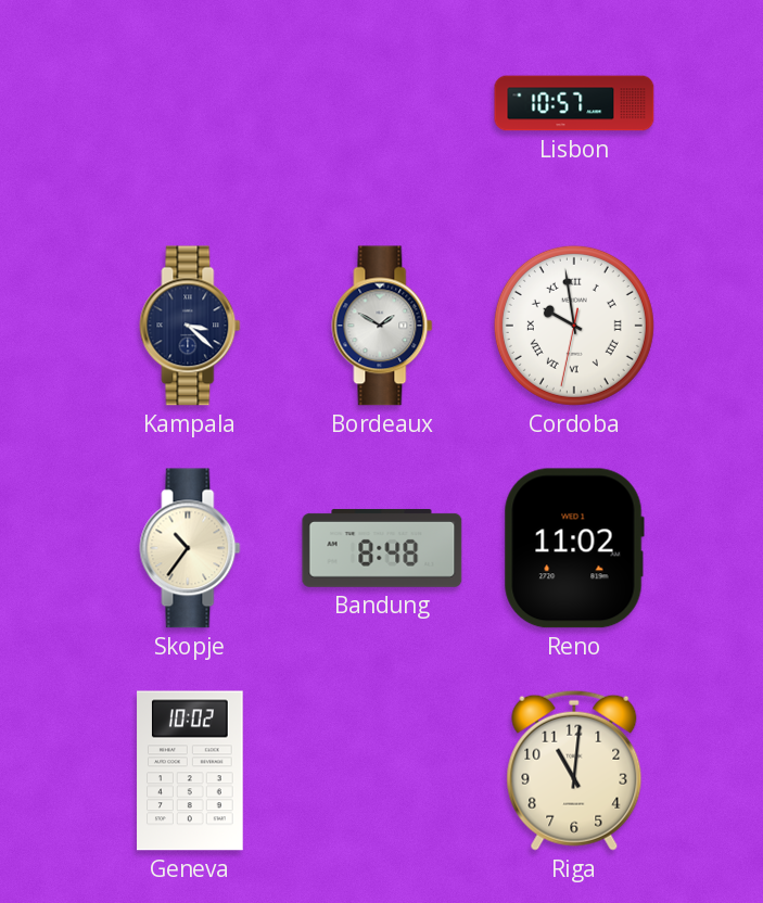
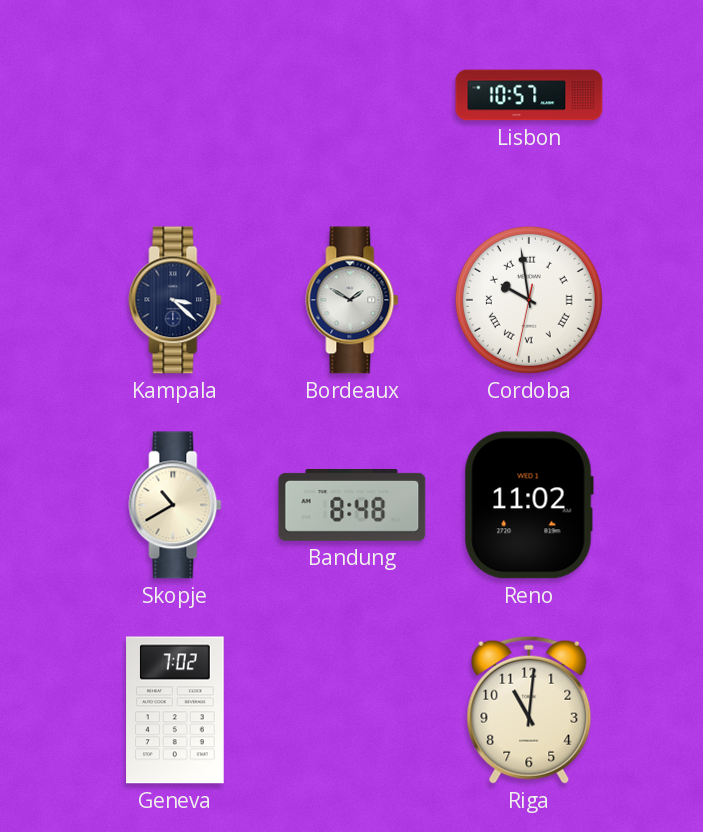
Skopje: 10:36 -> 10:40
Geneva: 10:02 -> 7:02
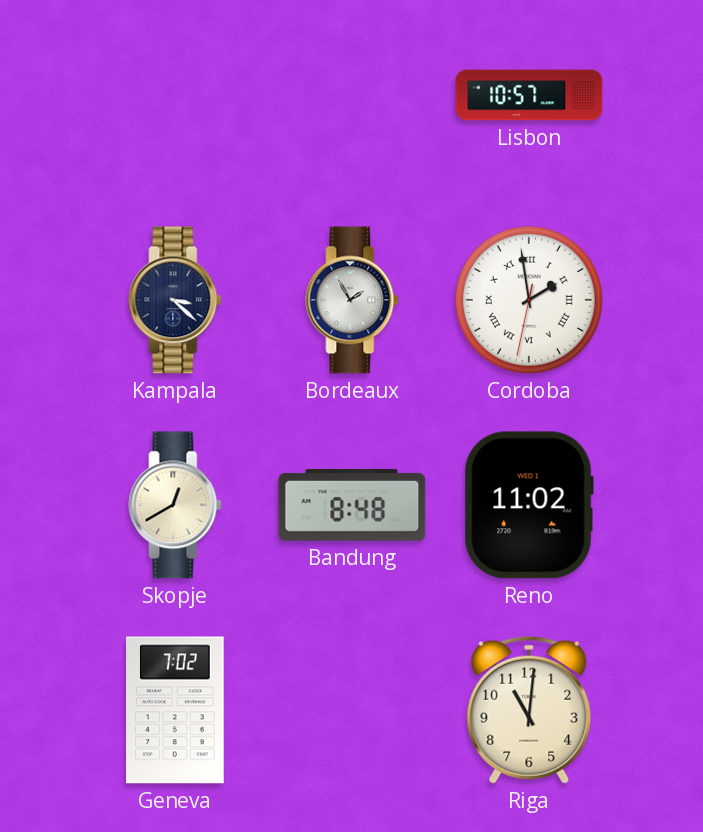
Bordeaux: 1:50 -> 1:55
Cordoba: 9:58 -> 1:58
Skopje: 10:40 -> 12:40
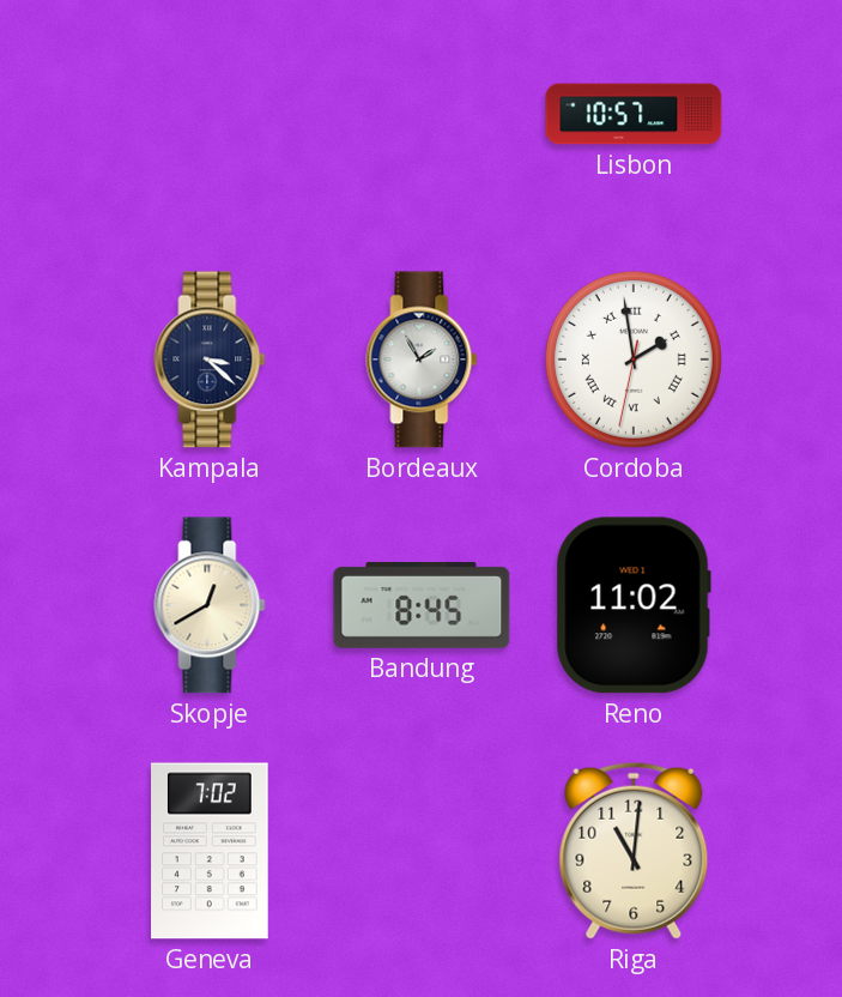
Bandung: 8:48 -> 8:45
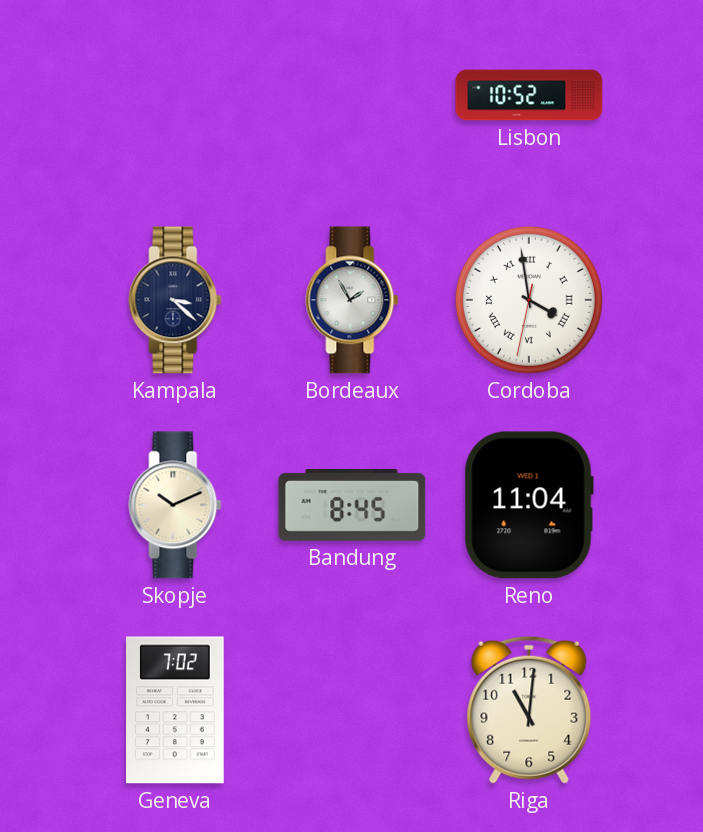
Lisbon: 10:57 -> 10:52
Cordoba: 1:58 -> 3:58
Skopje: 12:40 -> 10:11
Reno: 11:02 -> 11:04
